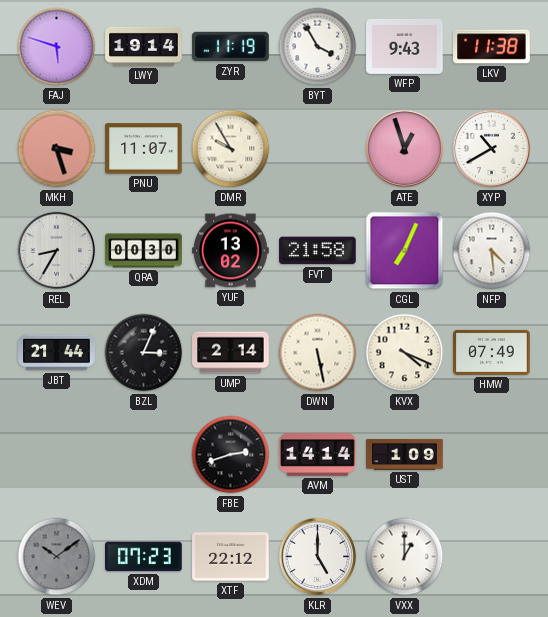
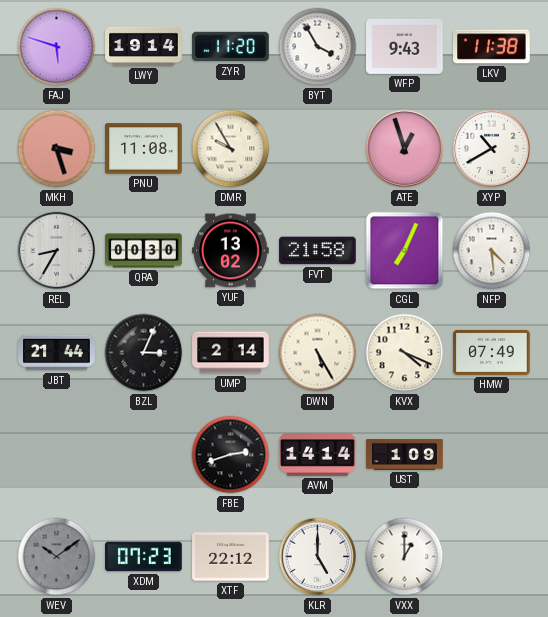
ZYR: 11:19 -> 11:20
PNU: 11:07 -> 11:08
DWN: 5:28 -> 5:25
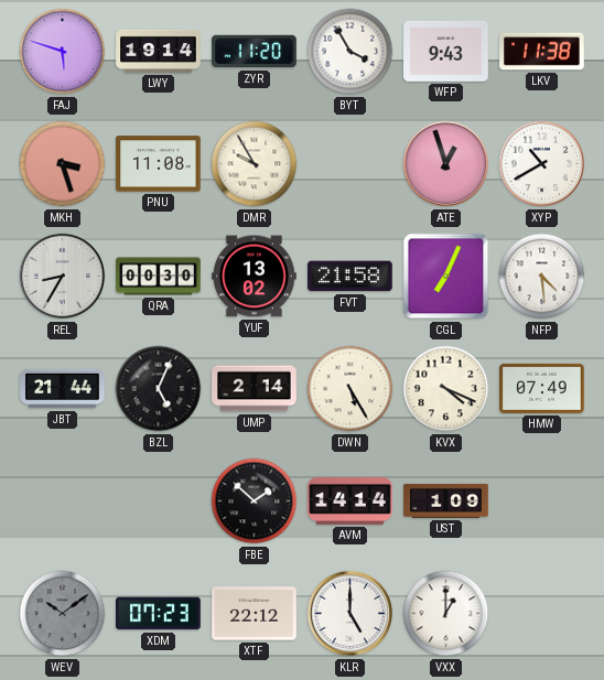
BZL: 3:04 -> 5:04
FBE: 2:42 -> 1:52
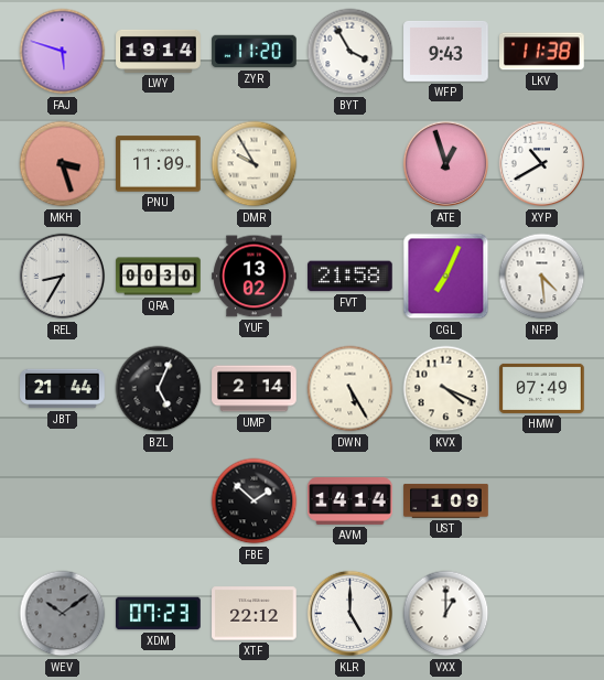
PNU: 11:08 -> 11:09
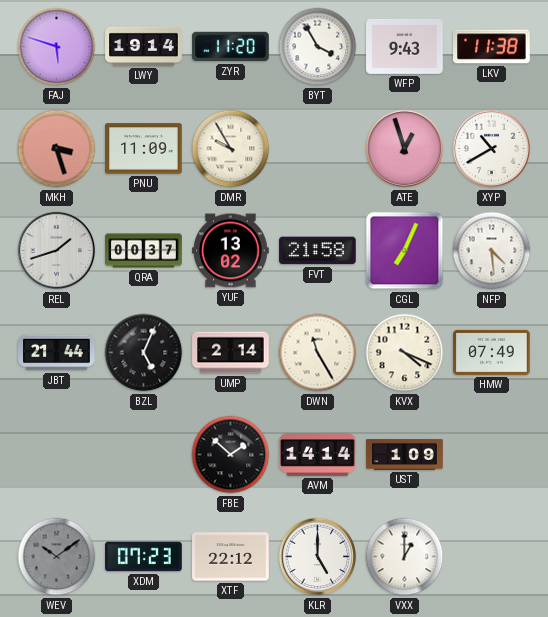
REL: 8:35 -> 1:42
QRA: 00:30 -> 00:37
DWN: 5:25 -> 11:25
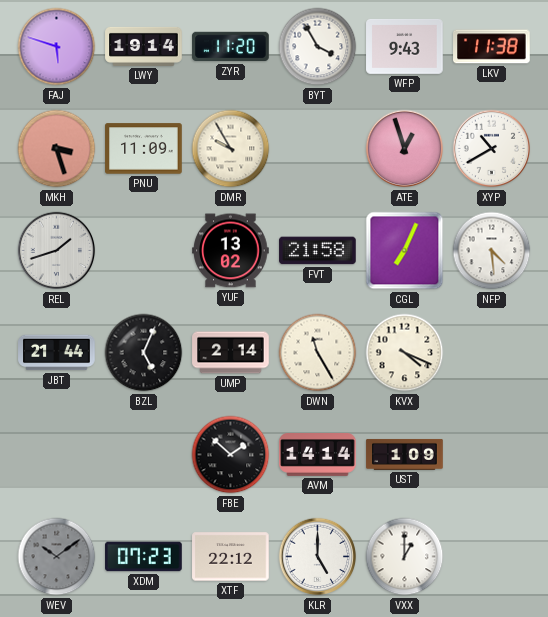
QRA: 00:37 -> none
HMW: 07:49 -> none
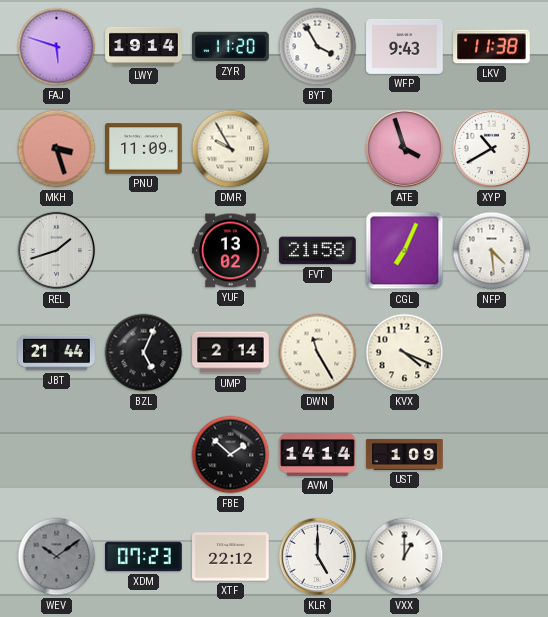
ATE: 12:57 -> 3:57
